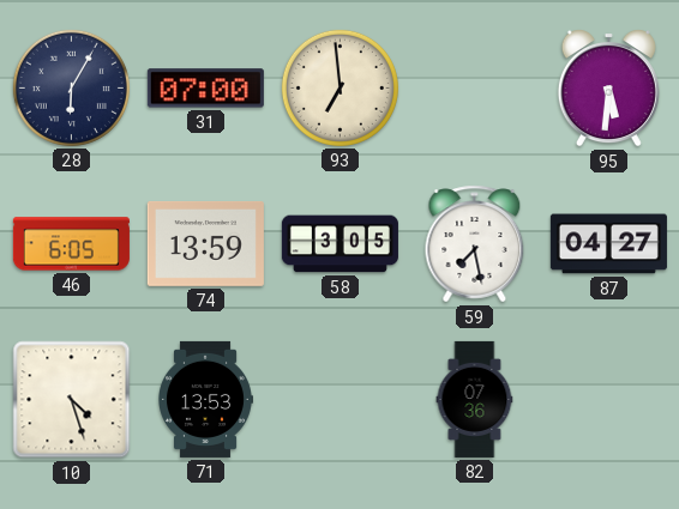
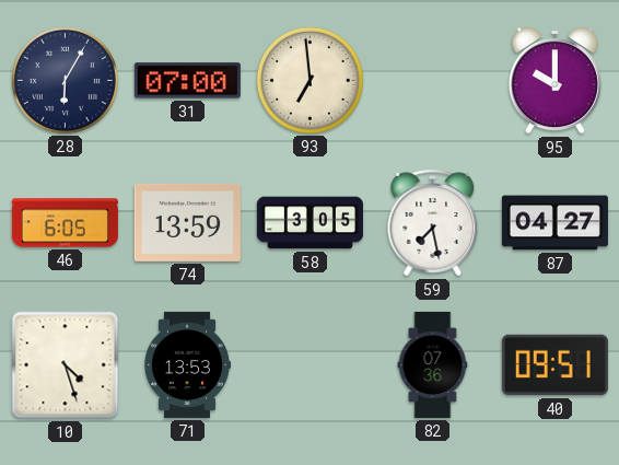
95: 5:31 -> 10:00
40: none -> 09:51
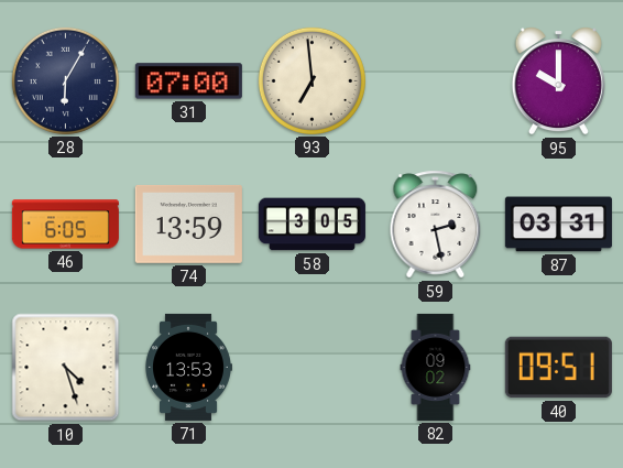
59: 7:28 -> 2:28
87: 04:27 -> 03:31
82: 07:36 -> 09:02
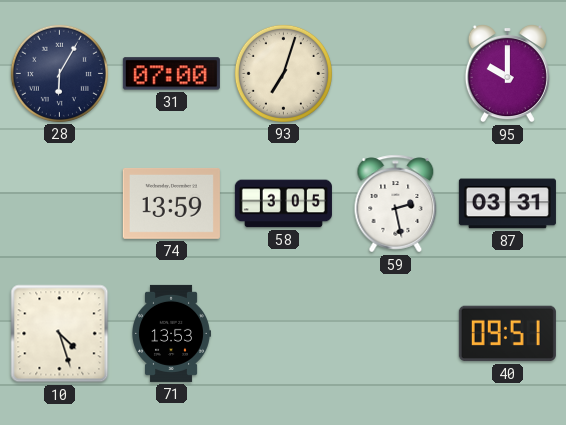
93: 6:59 -> 7:03
46: 6:05 -> none
82: 09:02 -> none
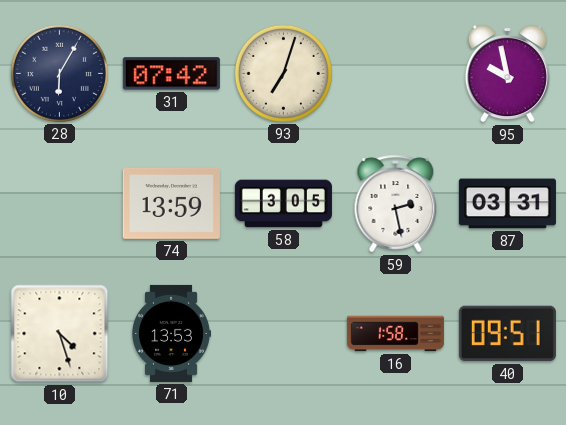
31: 07:00 -> 07:42
95: 10:00 -> 9:58
16: none -> 1:58
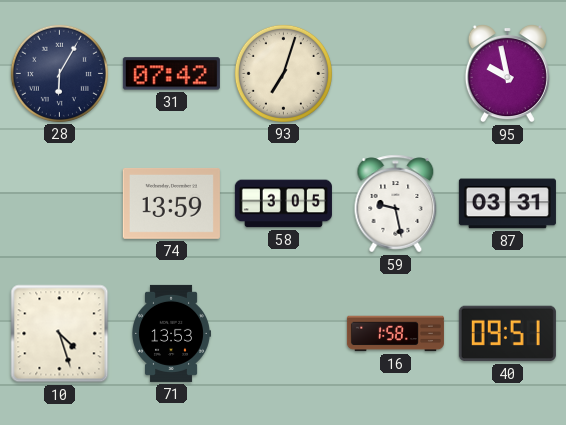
59: 2:28 -> 9:28
